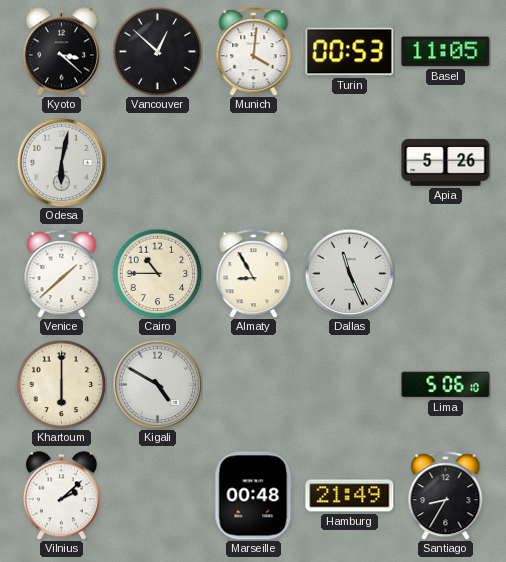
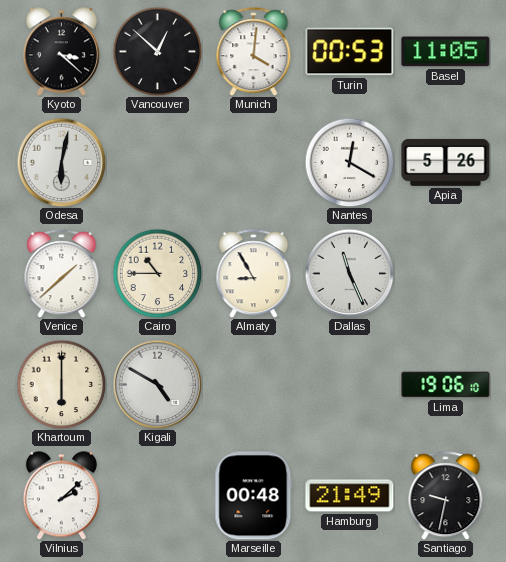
Nantes: none -> 12:20
Lima: 5:06 -> 19:06
Santiago: 8:35 -> 9:32
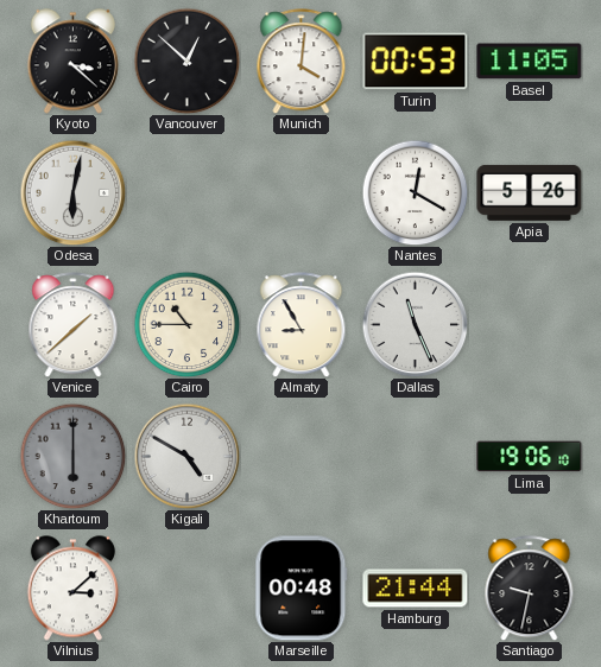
Khartoum dial: cream -> grey
Vilnius: 2:08 -> 3:08
Hamburg: 21:49 -> 21:44
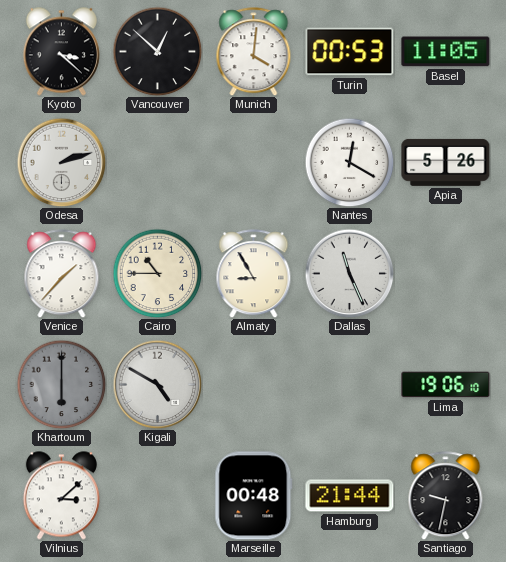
Odesa: 6:02 -> 2:12
Venice: 1:38 -> 1:37
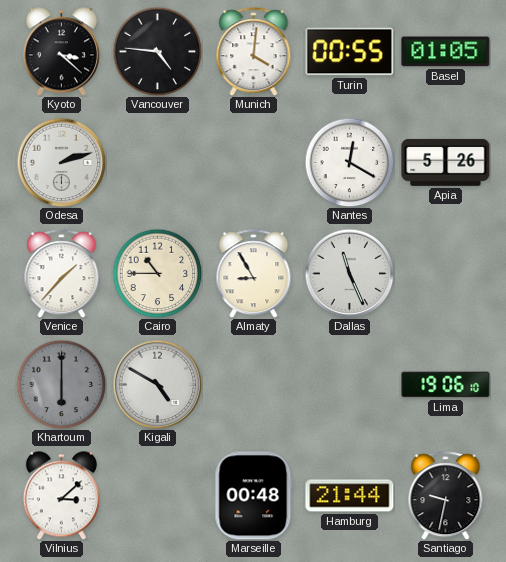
Vancouver: 12:52 -> 4:46
Turin: 00:53 -> 00:55
Basel: 11:05 -> 01:05
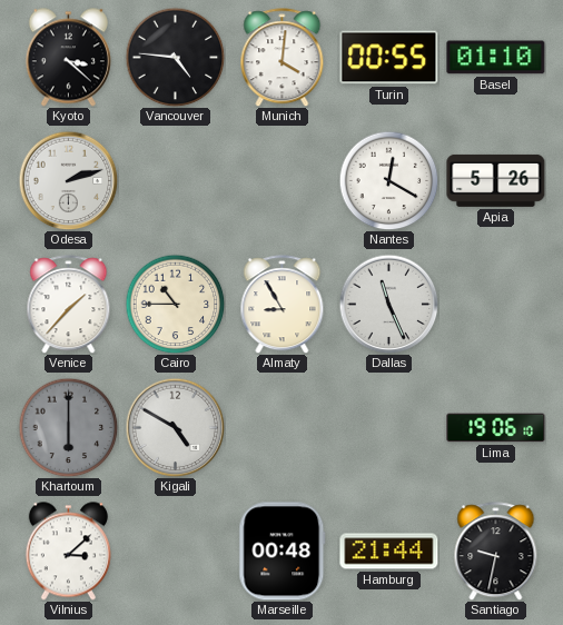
Basel: 01:05 -> 01:10
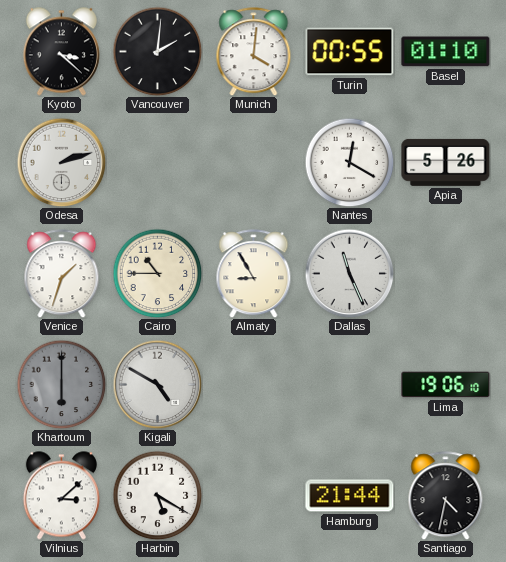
Vancouver: 4:46 -> 2:01
Venice: 1:37 -> 1:33
Harbin: none -> 5:20
Marseille: 00:48 -> none
Santiago: 9:32 -> 4:32
